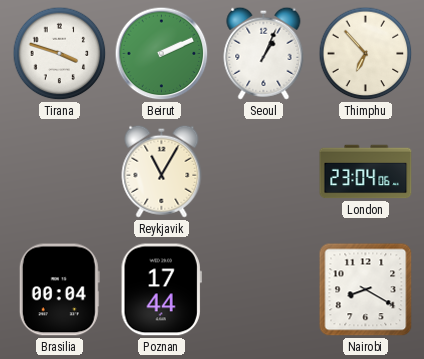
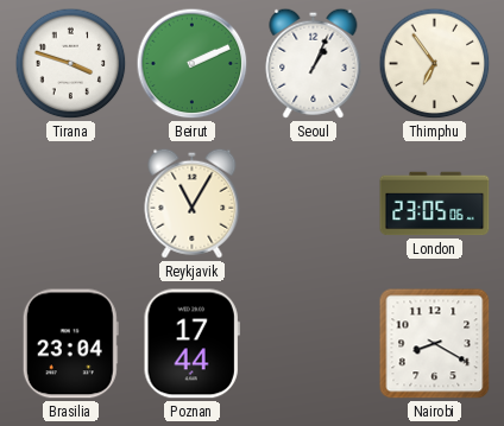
Thimphu: 6:53 -> 6:54
London: 23:04 -> 23:05
Brasilia: 00:04 -> 23:04
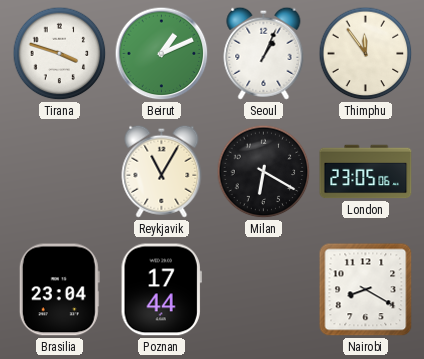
Beirut: 2:11 -> 1:11
Thimphu: 6:54 -> 11:54
Milan: none -> 6:20
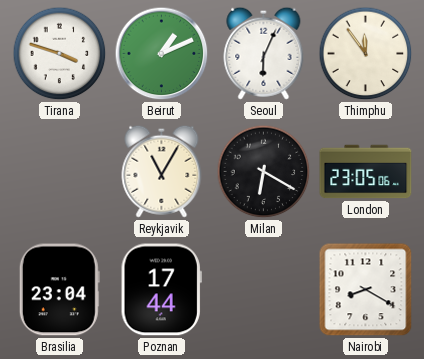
Seoul: 1:04 -> 6:04
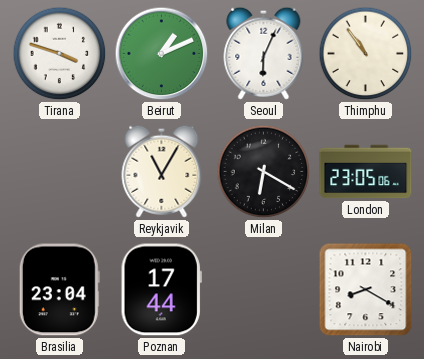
Thimphu: 11:54 -> 10:54
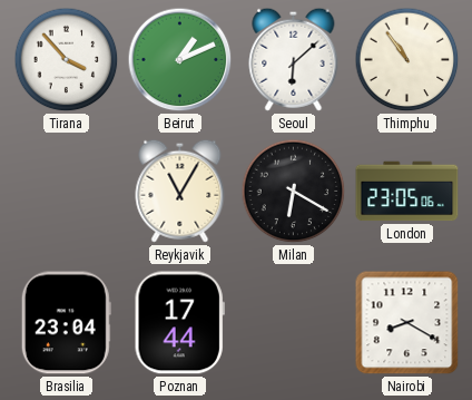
Tirana: 3:48 -> 3:53
Seoul: 6:04 -> 6:08
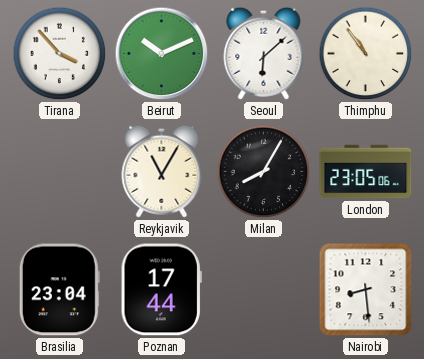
Beirut: 1:11 -> 10:11
Milan: 6:20 -> 8:05
Nairobi: 8:20 -> 8:29
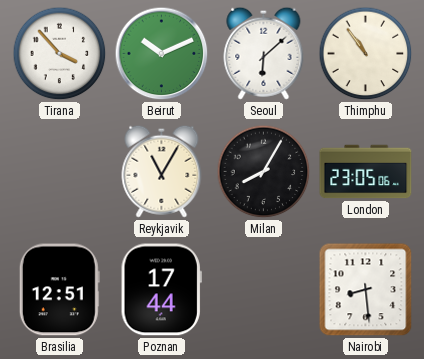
Brasilia: 23:04 -> 12:51
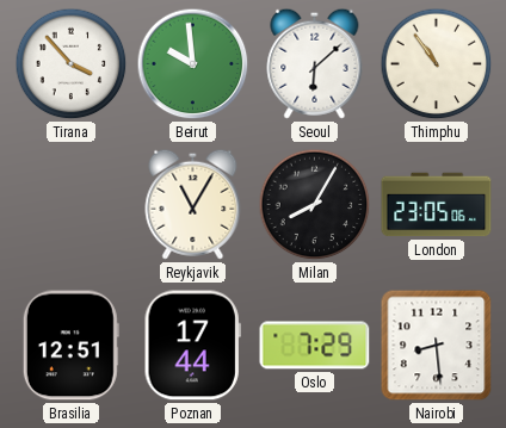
Beirut: 10:11 -> 9:59
Oslo: none -> 7:29
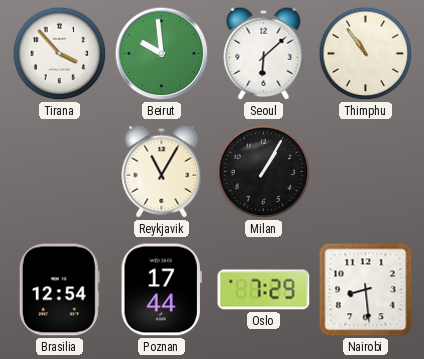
Milan: 8:05 -> 1:05
London: 23:05 -> none
Brasilia: 12:51 -> 12:54
